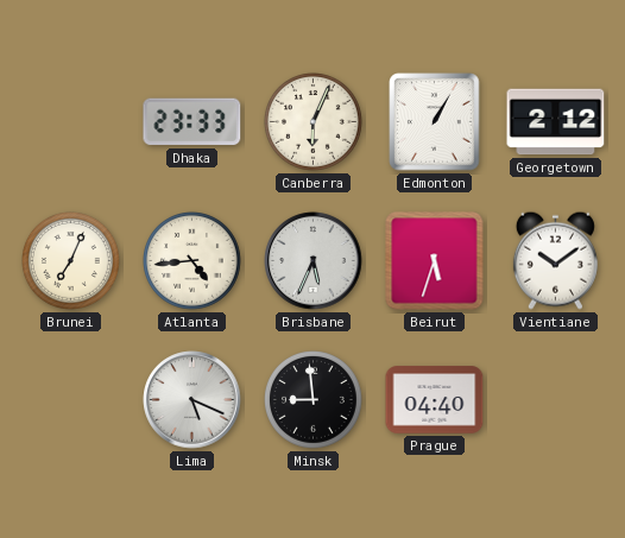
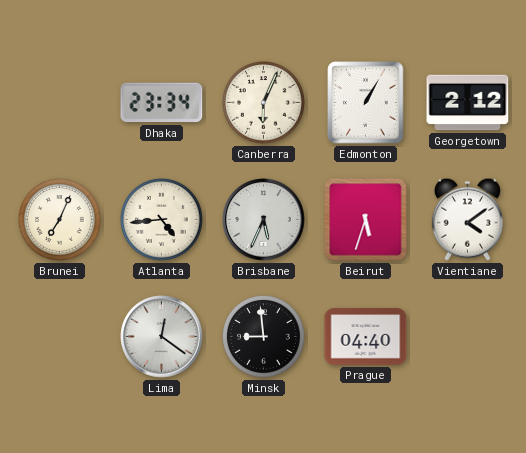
Dhaka: 23:33 -> 23:34
Vientiane: 10:09 -> 4:09
Lima: 5:19 -> 12:21
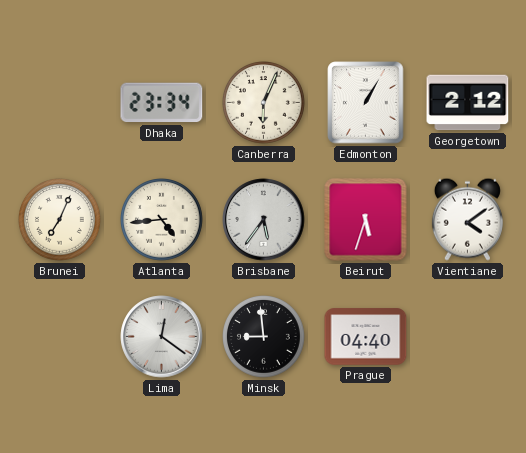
Brisbane: 5:34 -> 5:36
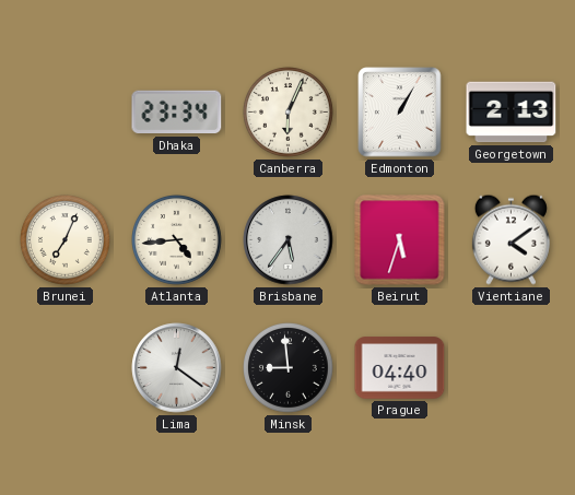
Georgetown: 2:12 -> 2:13
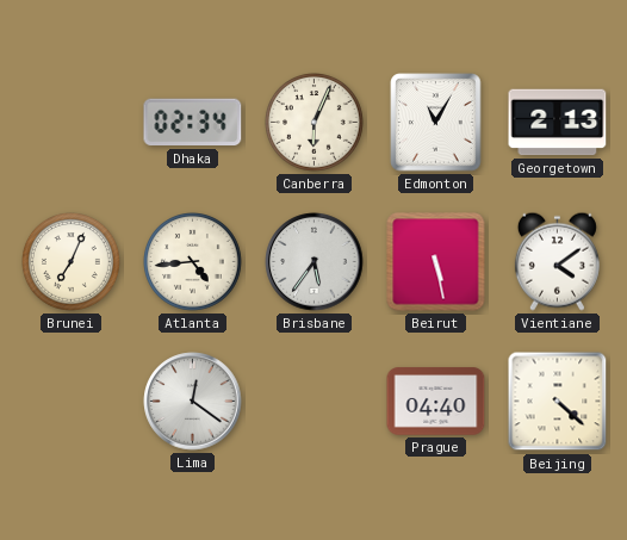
Dhaka: 23:34 -> 02:34
Edmonton: 1:05 -> 11:05
Beirut: 5:33 -> 5:28
Minsk: 8:59 -> none
Beijing: none -> 4:22
